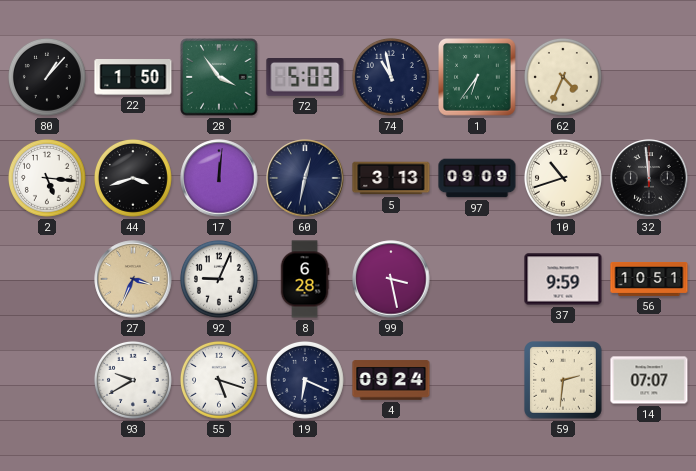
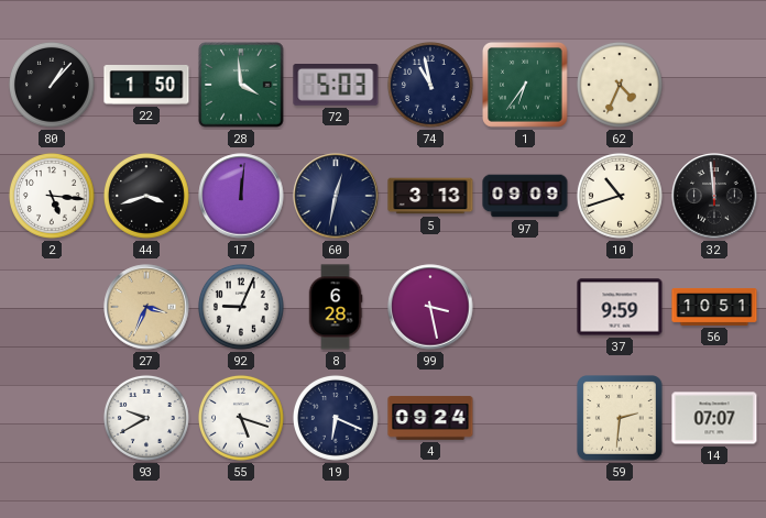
28: 3:54 -> 3:59
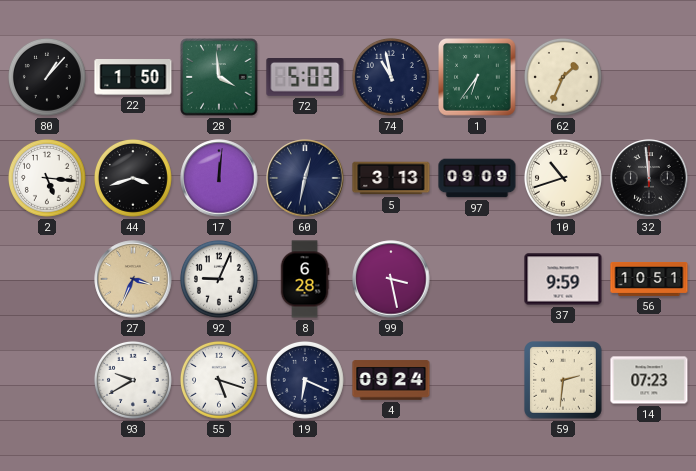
62: 4:34 -> 1:34
14: 07:07 -> 07:23
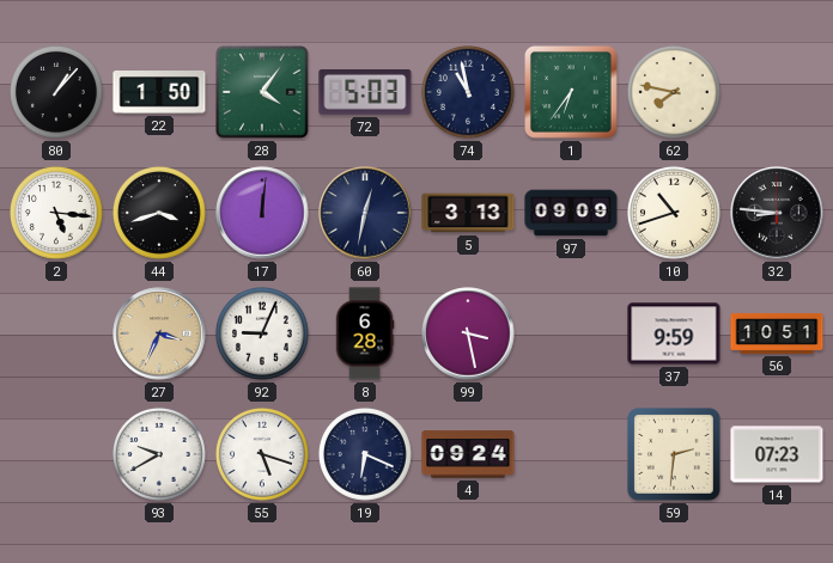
28: 3:59 -> 4:06
62: 1:34 -> 7:47
32: 11:59 -> 8:46
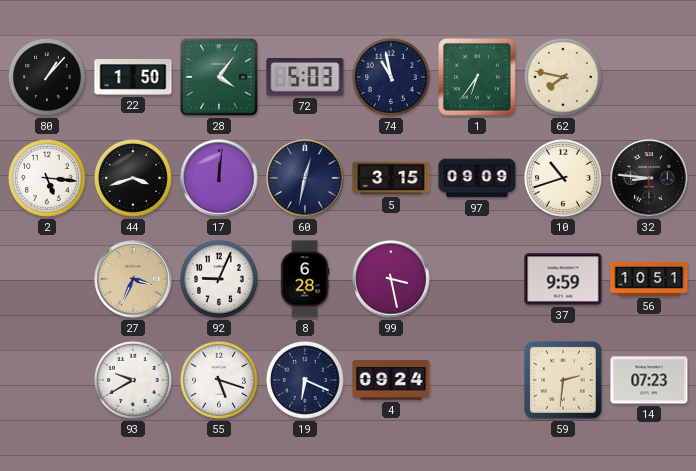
5: 3:13 -> 3:15
